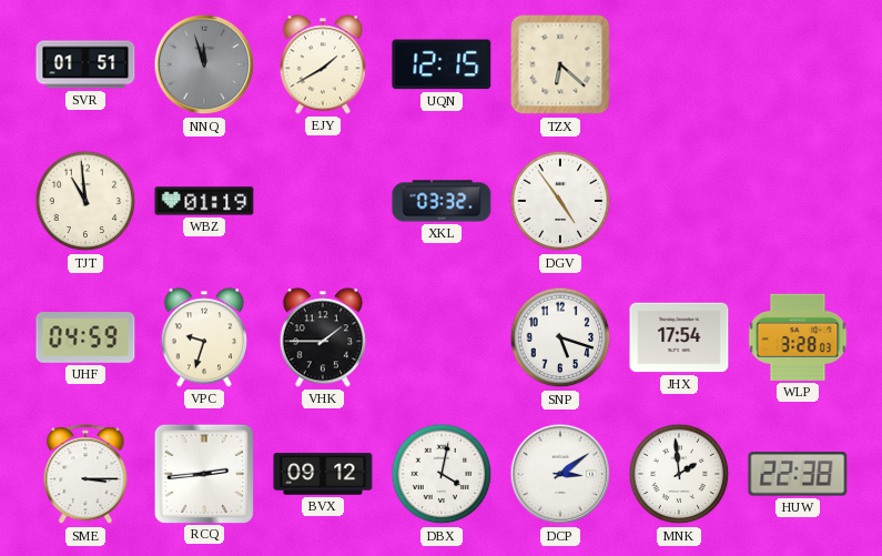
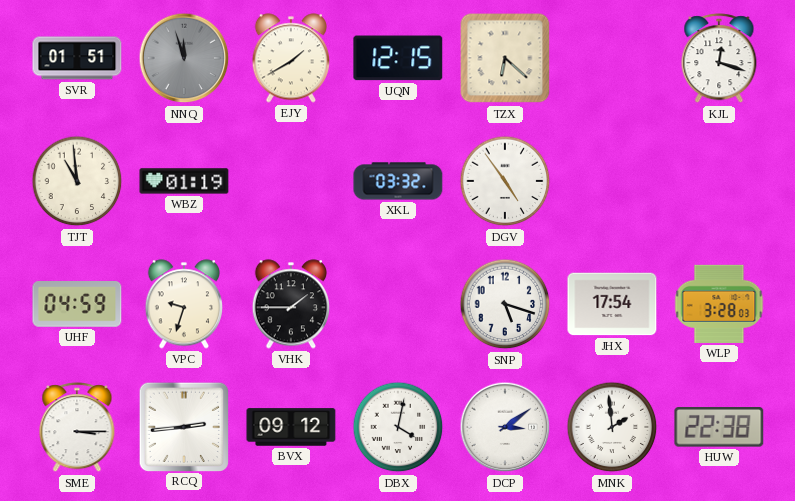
KJL: none -> 12:18
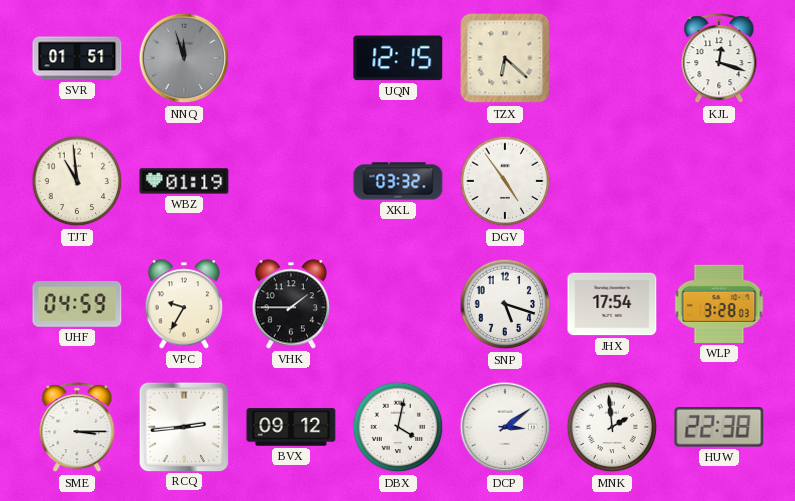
EJY: 1:40 -> none
VPC: 9:33 -> 9:35
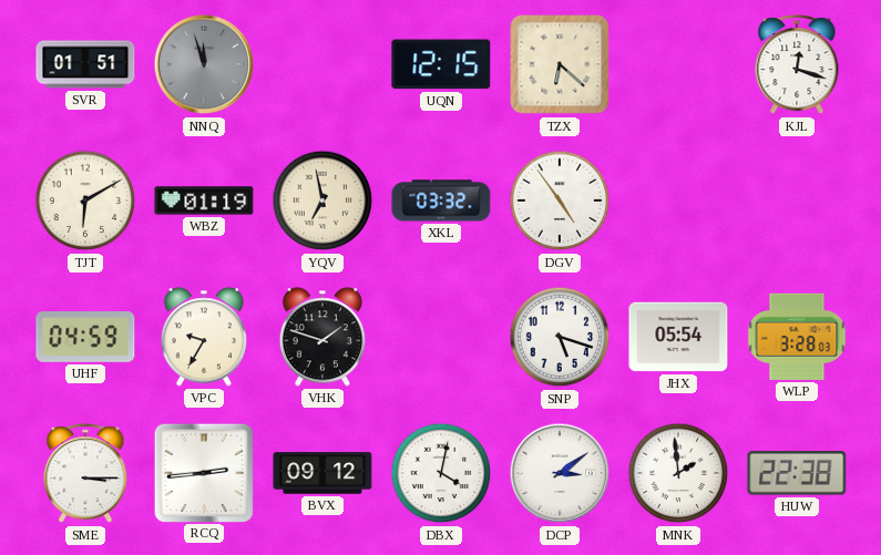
TJT: 10:59 -> 6:10
YQV: none -> 6:58
VHK: 1:45 -> 1:48
JHX: 17:54 -> 05:54
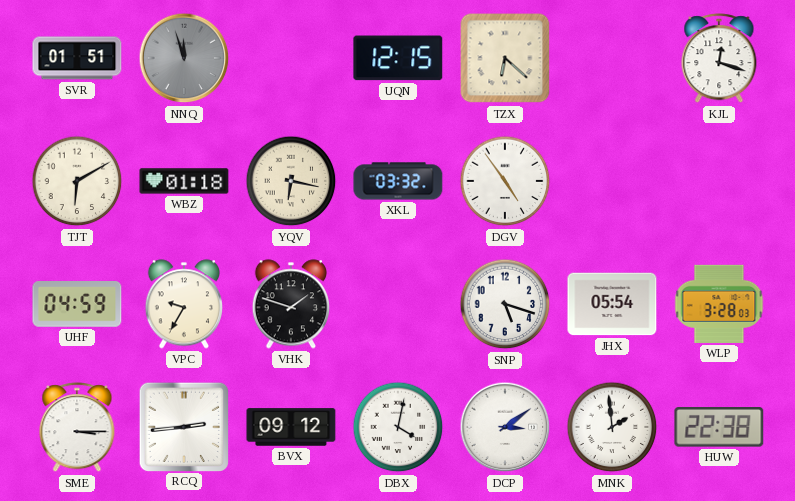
WBZ: 01:19 -> 01:18
YQV: 6:58 -> 6:17
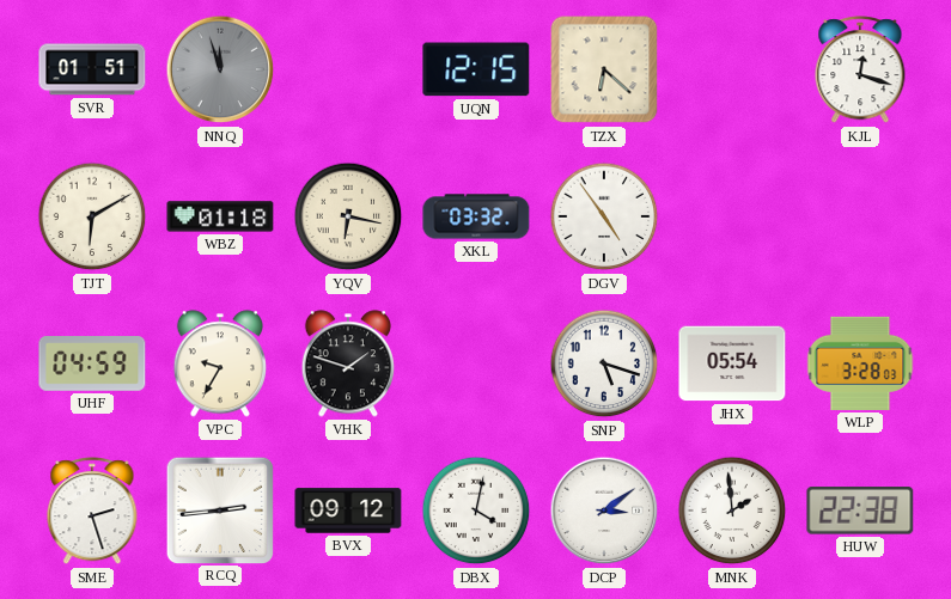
SME: 3:15 -> 2:27
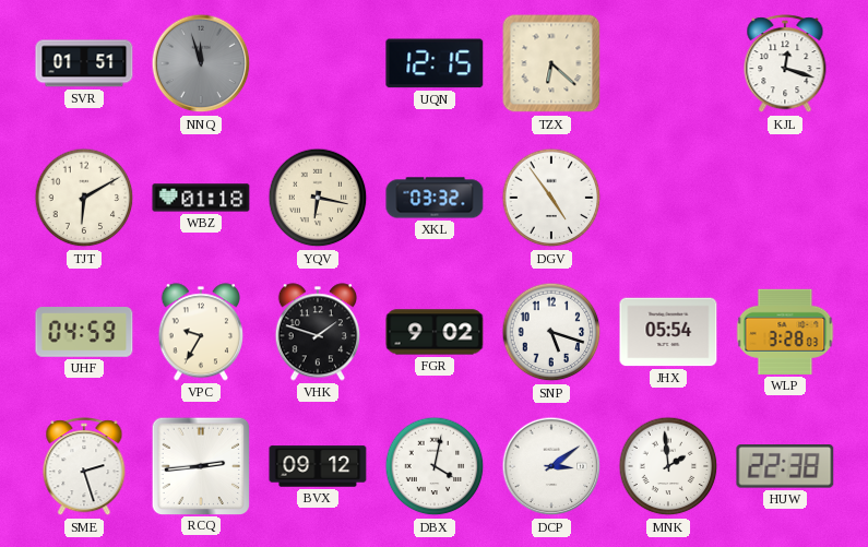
FGR: none -> 9:02
